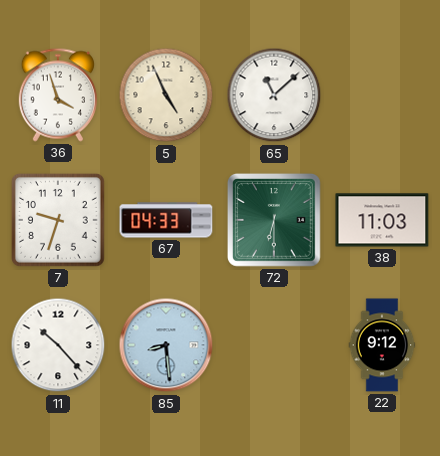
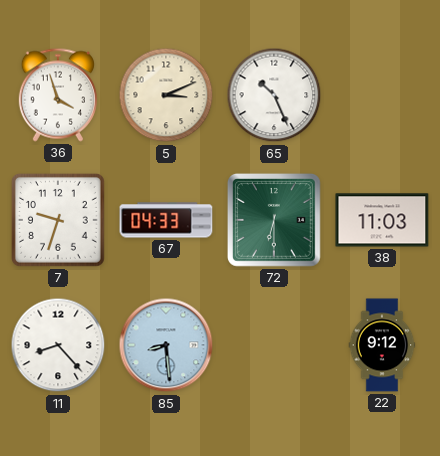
5: 4:56 -> 3:11
65: 11:08 -> 10:26
11: 10:23 -> 8:23
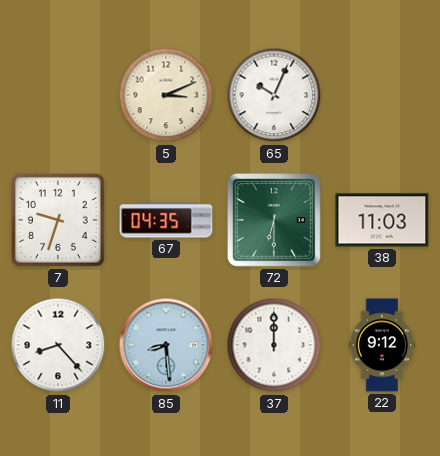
36: 3:57 -> none
65: 10:26 -> 10:04
67: 04:33 -> 04:35
37: none -> 12:00
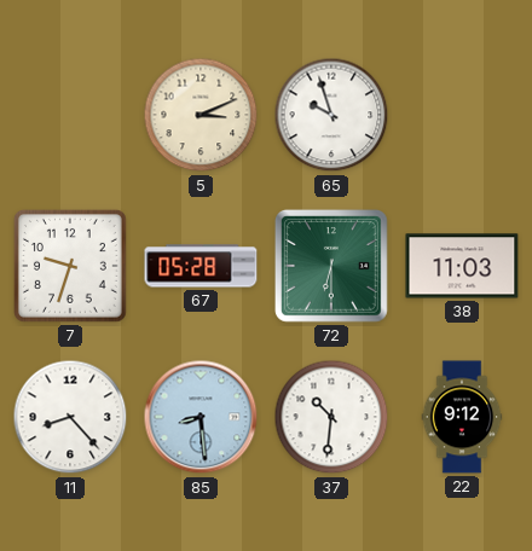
65: 10:04 -> 9:57
67: 04:35 -> 05:28
37: 12:00 -> 10:31
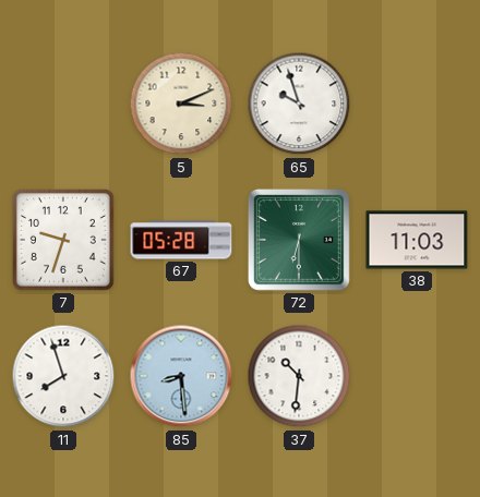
11: 8:23 -> 7:57
22: 9:12 -> none
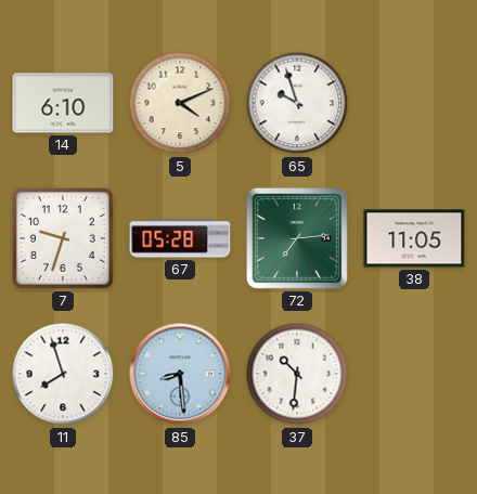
14: none -> 6:10
5: 3:11 -> 4:11
72: 6:30 -> 7:14
38: 11:03 -> 11:05
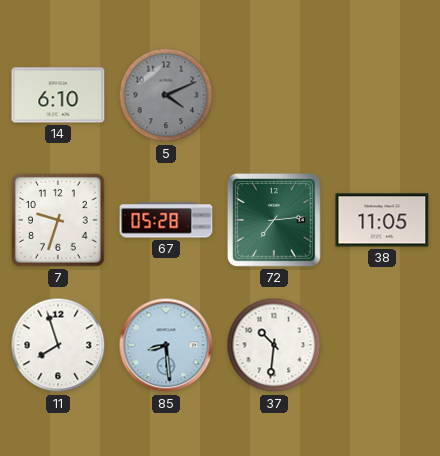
5 dial: cream -> grey
65: 9:57 -> none
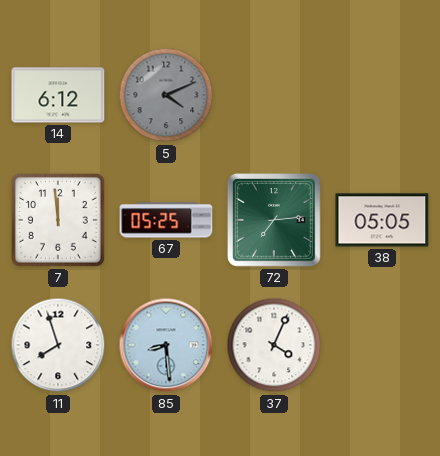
14: 6:10 -> 6:12
7: 9:33 -> 11:59
67: 05:28 -> 05:25
38: 11:05 -> 05:05
37: 10:31 -> 4:04
